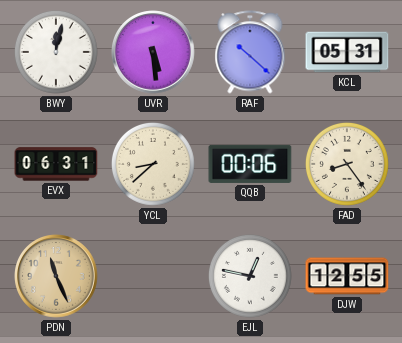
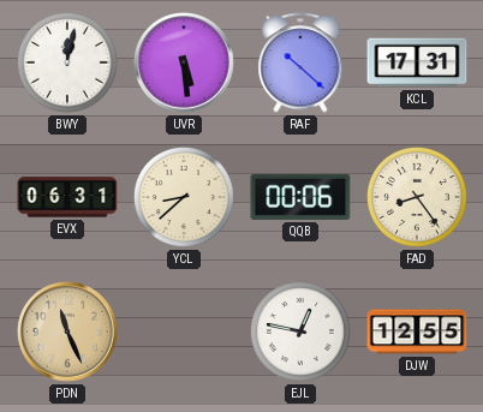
KCL: 05:31 -> 17:31
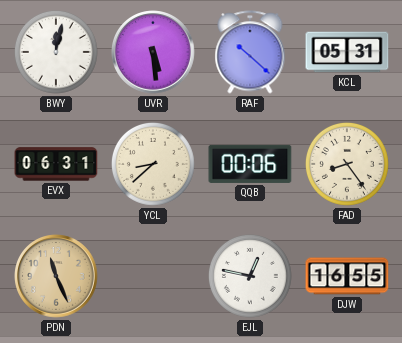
KCL: 17:31 -> 05:31
DJW: 12:55 -> 16:55
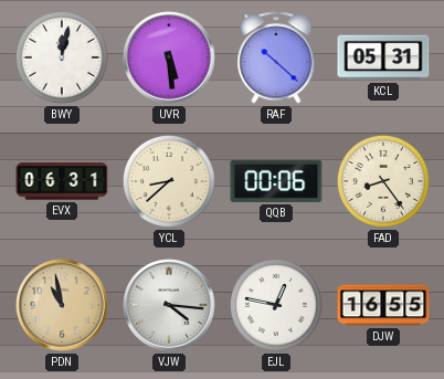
PDN: 11:26 -> 10:58
VJW: none -> 4:16
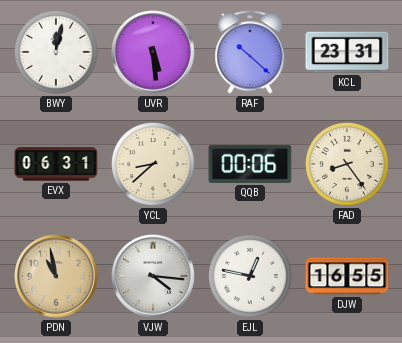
KCL: 05:31 -> 23:31
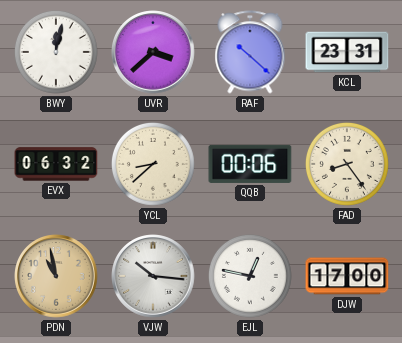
UVR: 5:29 -> 3:38
EVX: 06:31 -> 06:32
VJW: 4:16 -> 10:16
DJW: 16:55 -> 17:00
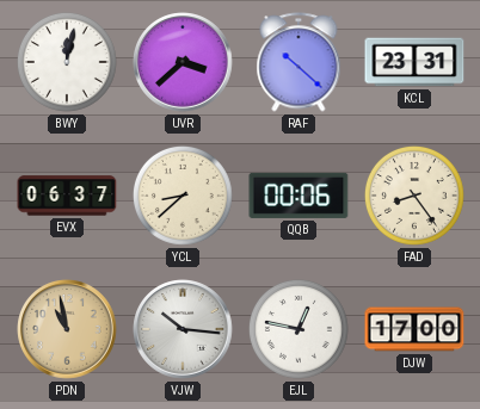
EVX: 06:32 -> 06:37
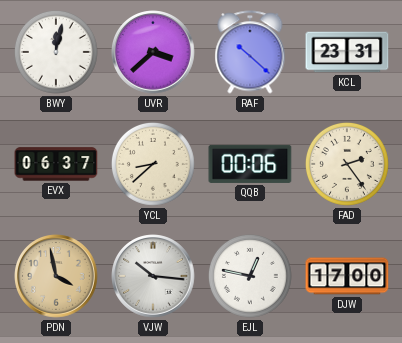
FAD: 8:24 -> 2:24
PDN: 10:58 -> 3:58
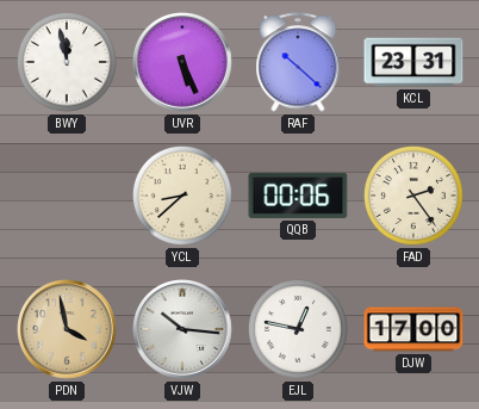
BWY: 12:02 -> 11:58
UVR: 3:38 -> 5:26
EVX: 06:37 -> none
